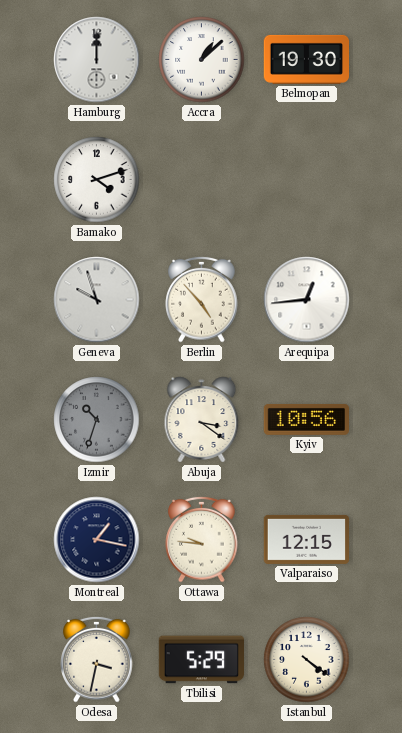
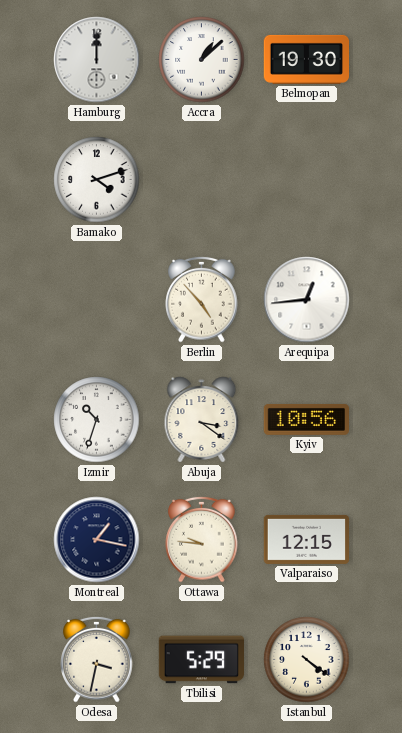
Geneva: 9:57 -> none
Izmir dial: grey -> white
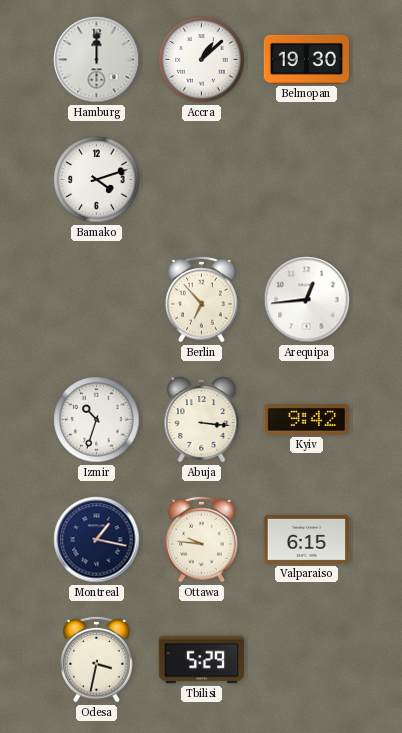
Berlin: 4:53 -> 6:53
Abuja: 3:21 -> 3:16
Kyiv: 10:56 -> 9:42
Valparaiso: 12:15 -> 6:15
Istanbul: 4:21 -> none
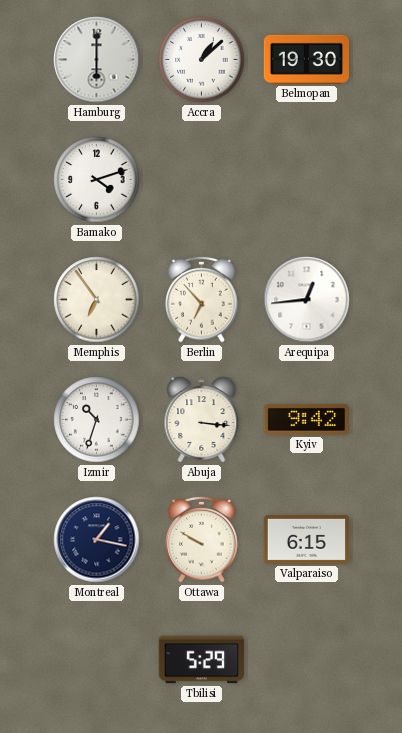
Hamburg: 12:00 -> 6:00
Memphis: none -> 6:54
Ottawa: 9:46 -> 9:50
Odesa: 3:32 -> none
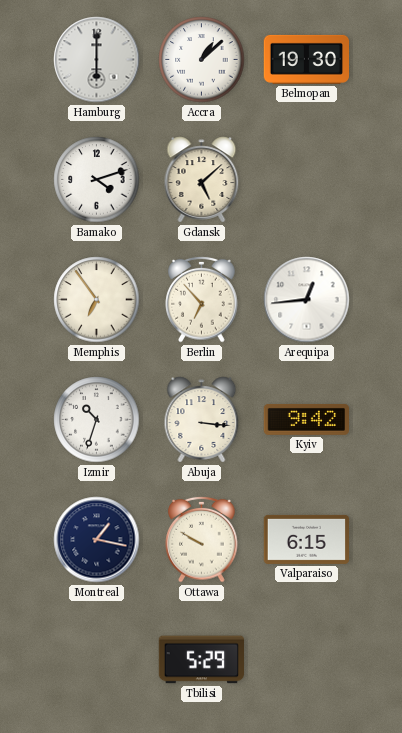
Gdansk: none -> 5:08
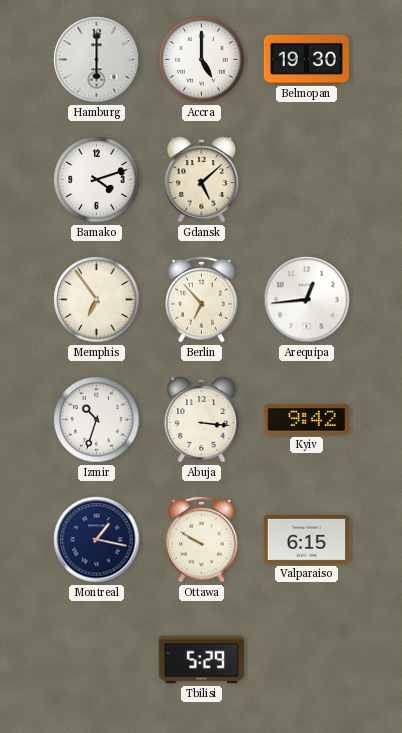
Accra: 1:08 -> 5:00
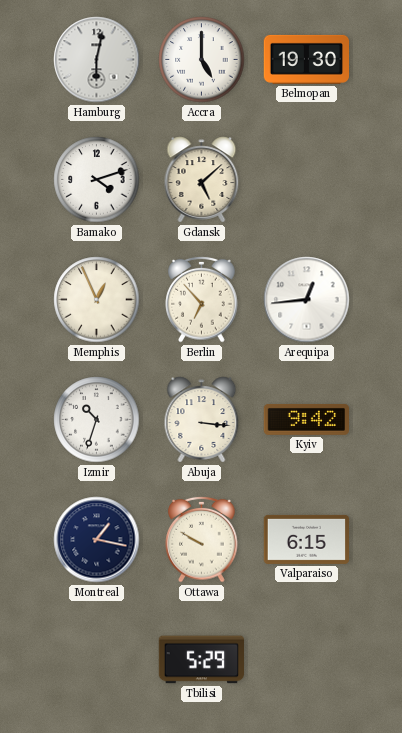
Hamburg: 6:00 -> 6:02
Memphis: 6:54 -> 12:56
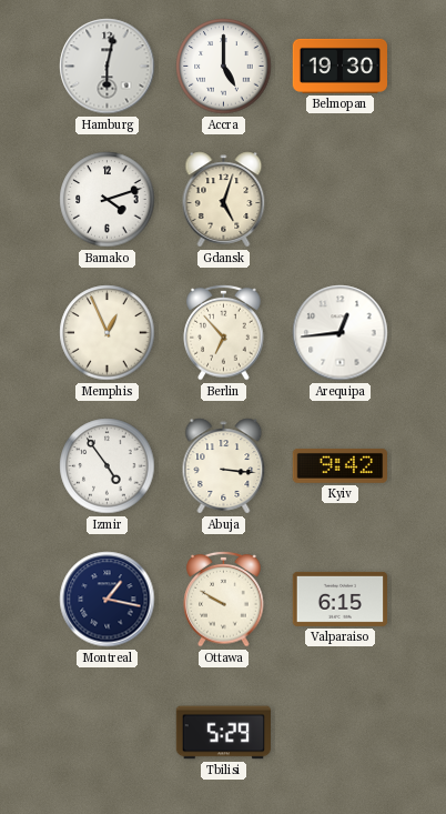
Gdansk: 5:08 -> 5:03
Izmir: 10:33 -> 4:54
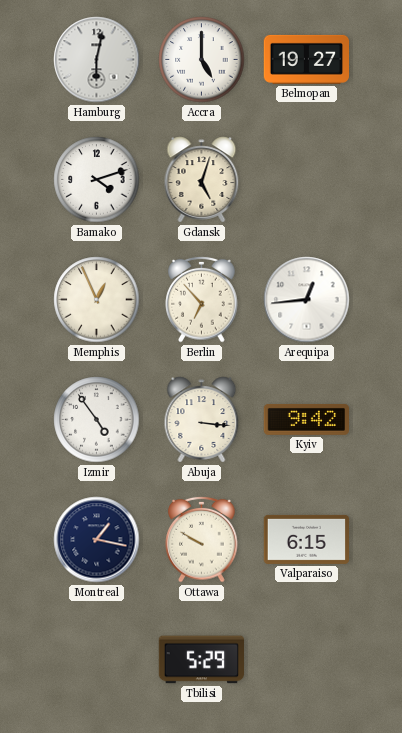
Belmopan: 19:30 -> 19:27
